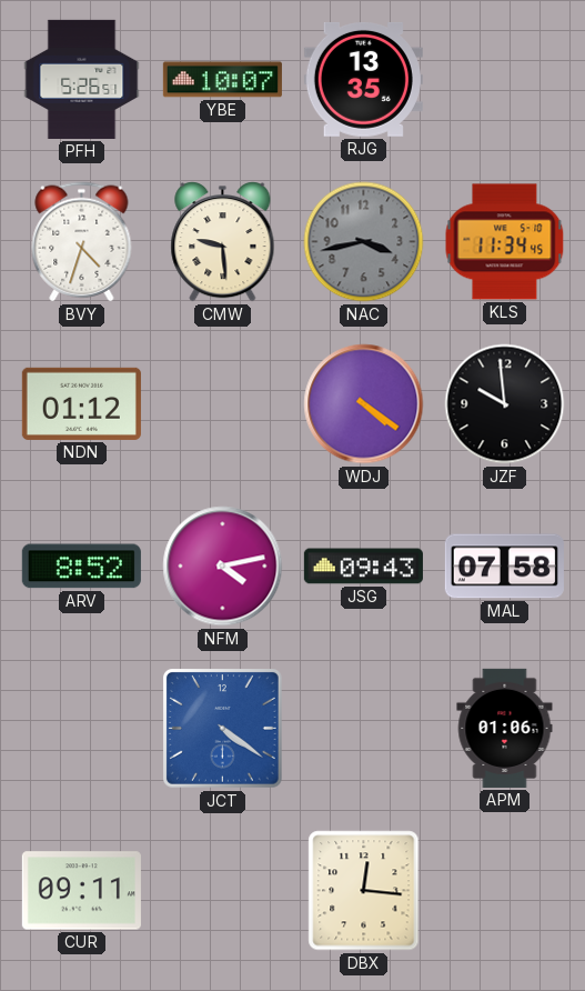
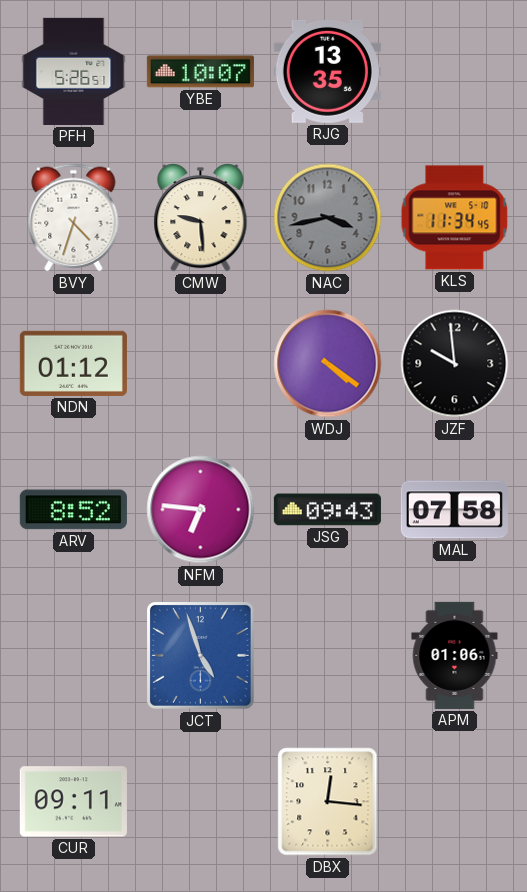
NFM: 4:13 -> 6:46
JCT: 4:21 -> 4:57
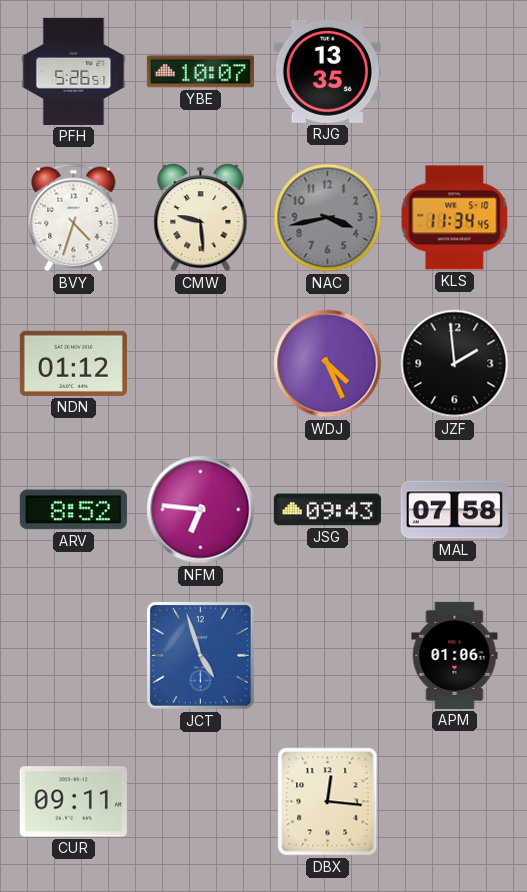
WDJ: 4:21 -> 4:26
JZF: 9:59 -> 1:59
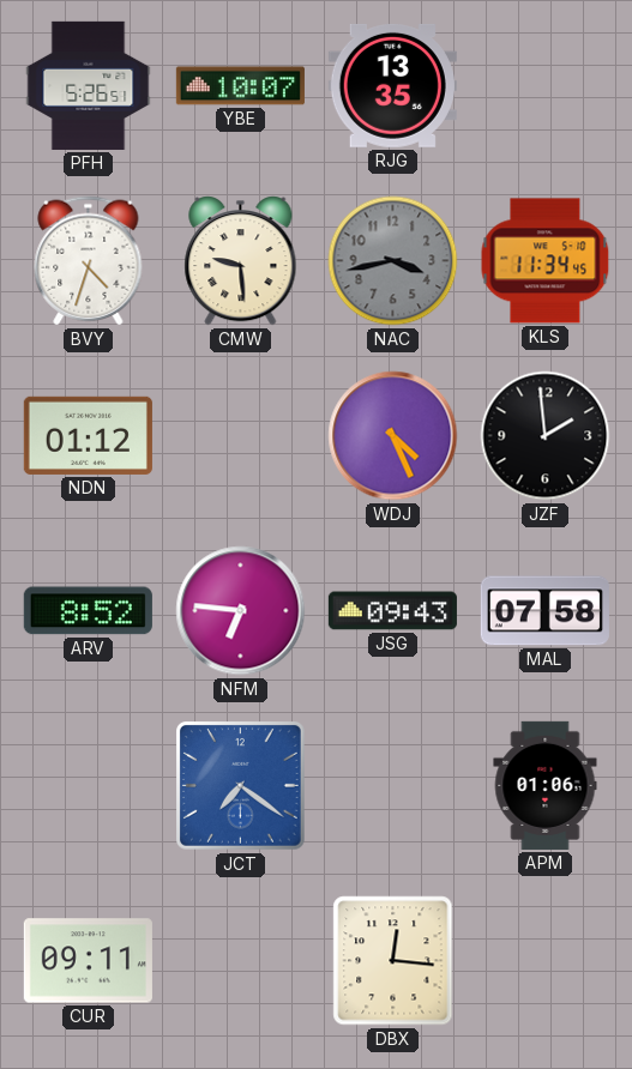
JCT: 4:57 -> 7:21
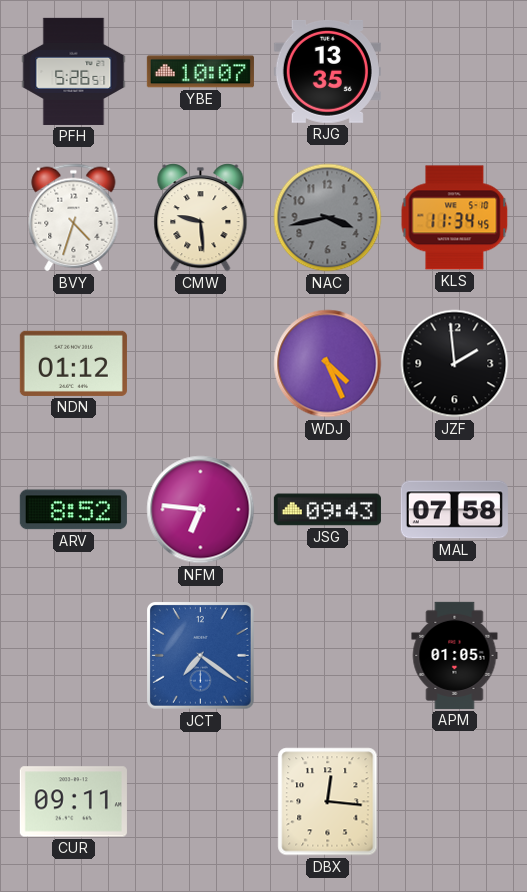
APM: 01:06 -> 01:05
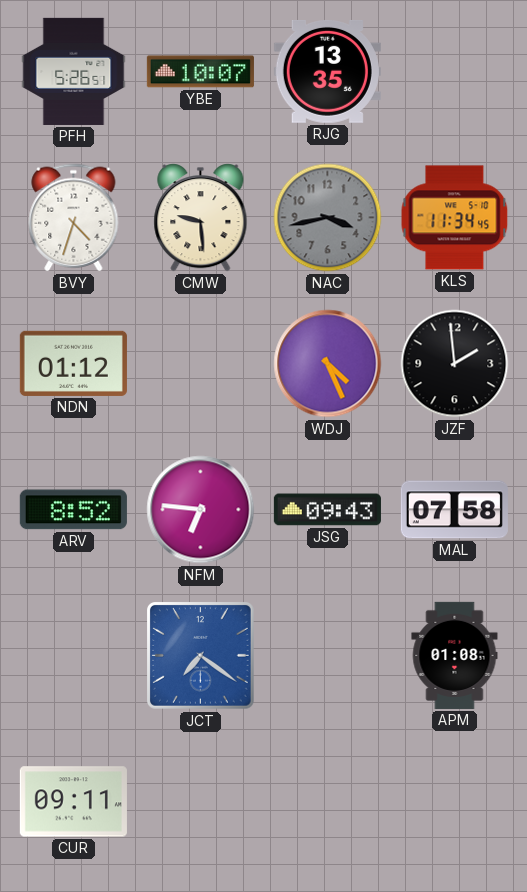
APM: 01:05 -> 01:08
DBX: 12:16 -> none
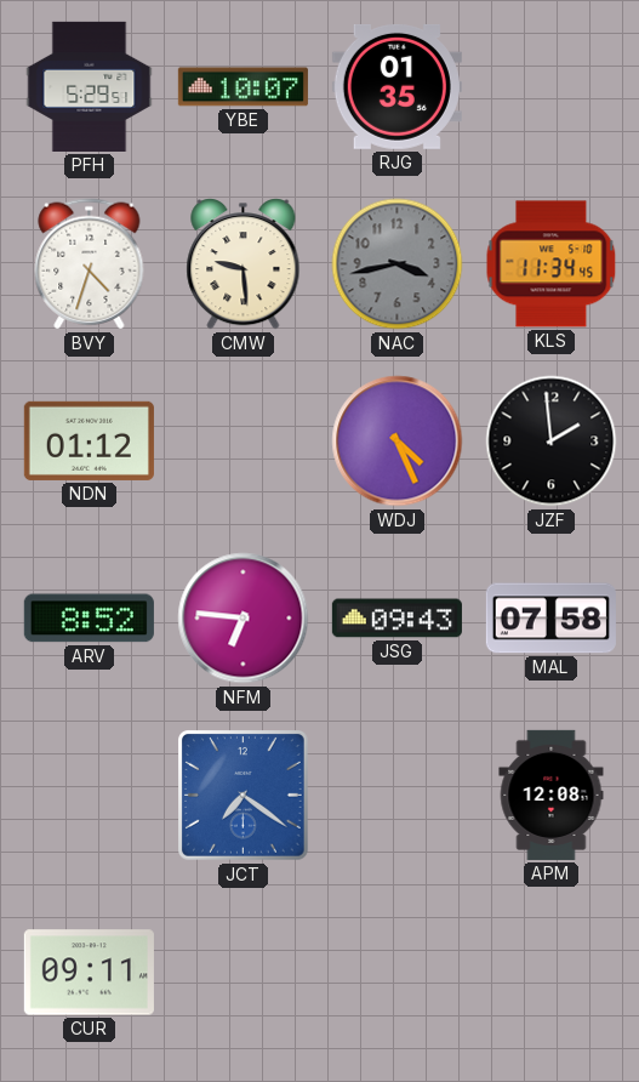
PFH: 5:26 -> 5:29
RJG: 13:35 -> 01:35
APM: 01:08 -> 12:08
